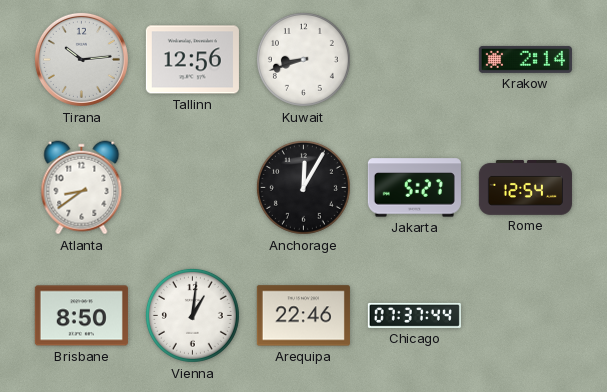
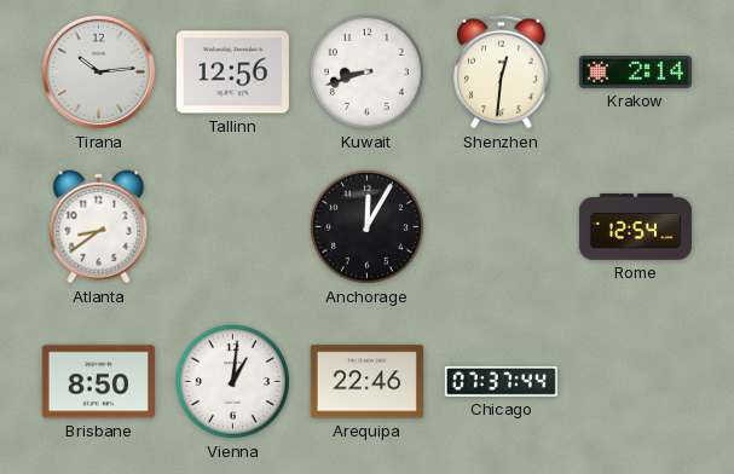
Shenzhen: none -> 12:31
Jakarta: 5:27 -> none
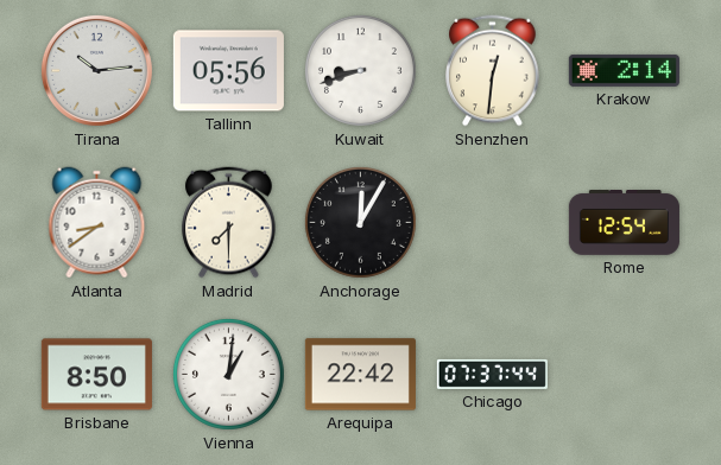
Tallinn: 12:56 -> 05:56
Madrid: none -> 7:30
Arequipa: 22:46 -> 22:42
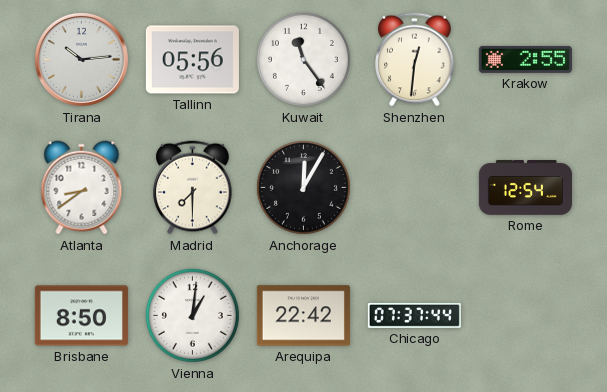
Kuwait: 8:42 -> 11:24
Krakow: 2:14 -> 2:55
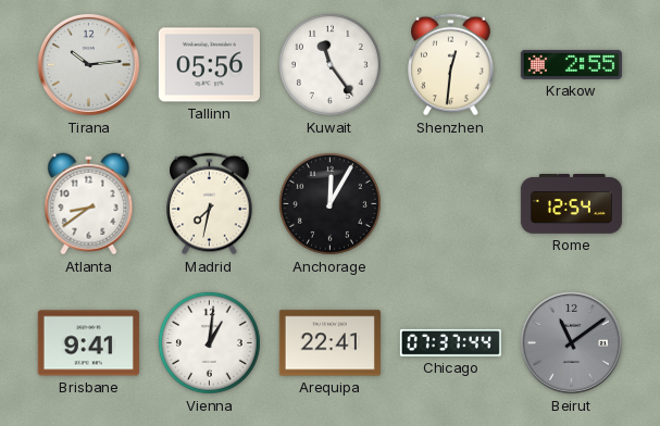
Madrid: 7:30 -> 7:32
Brisbane: 8:50 -> 9:41
Arequipa: 22:42 -> 22:41
Beirut: none -> 11:09
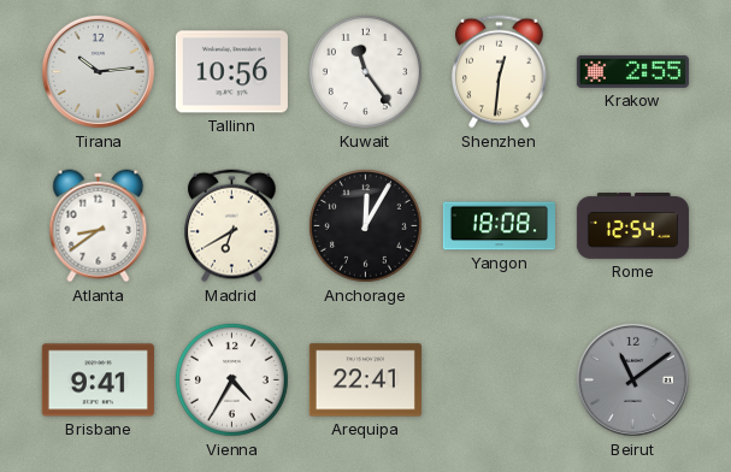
Tallinn: 05:56 -> 10:56
Madrid: 7:32 -> 6:40
Yangon: none -> 18:08
Vienna: 1:01 -> 4:35
Chicago: 07:37 -> none
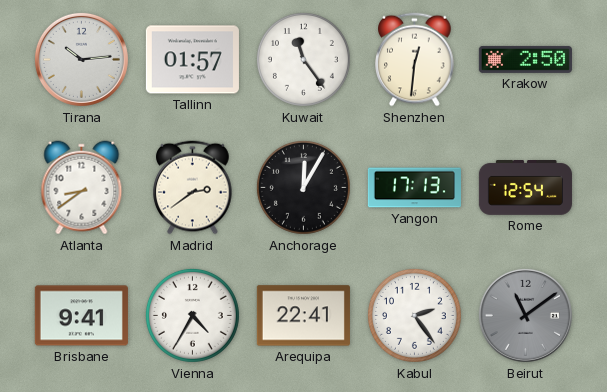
Tallinn: 10:56 -> 01:57
Krakow: 2:55 -> 2:50
Madrid: 6:40 -> 2:39
Yangon: 18:08 -> 17:13
Kabul: none -> 2:24
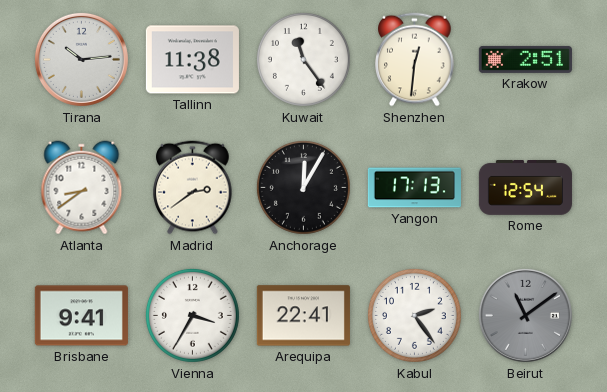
Tallinn: 01:57 -> 11:38
Krakow: 2:50 -> 2:51
Vienna: 4:35 -> 3:35
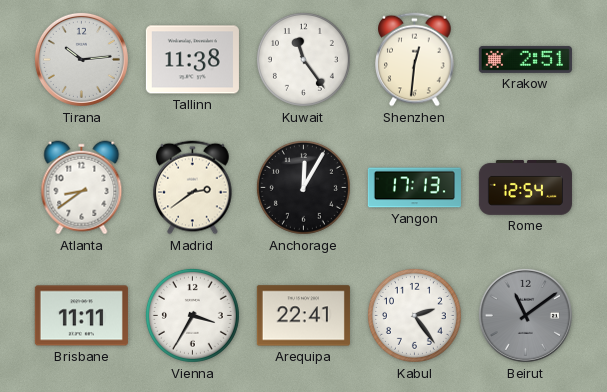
Brisbane: 9:41 -> 11:11
